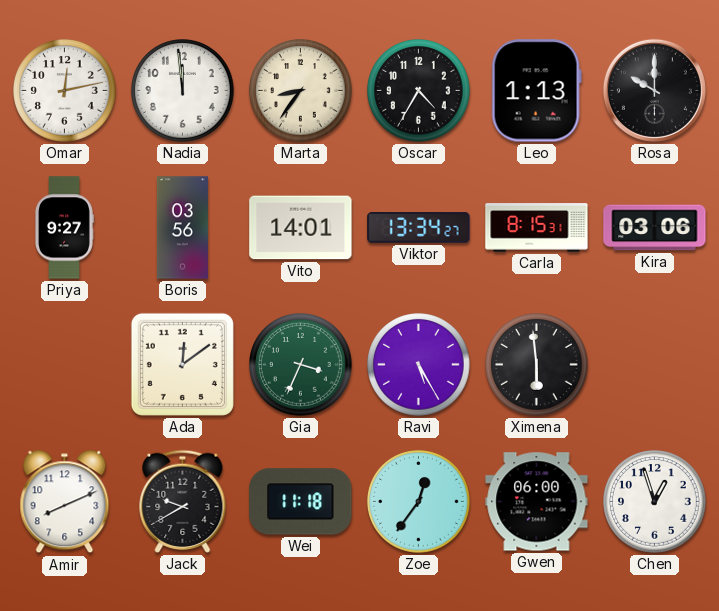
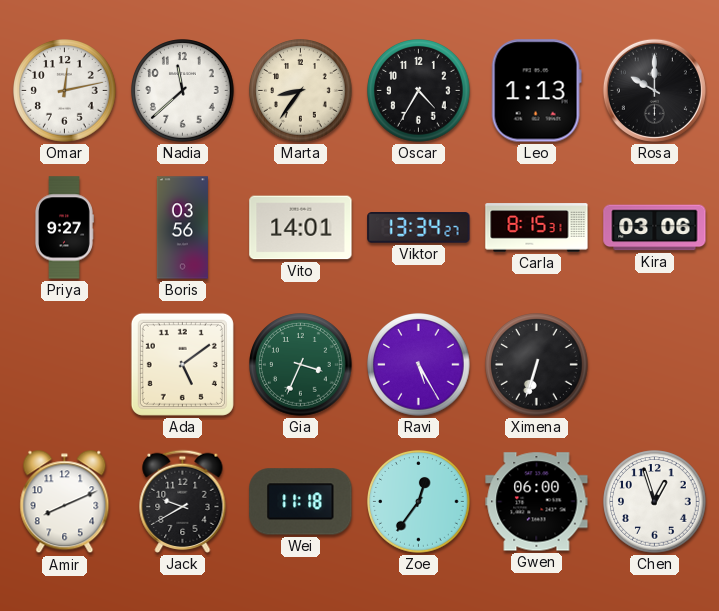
Nadia: 11:59 -> 11:38
Ada: 12:09 -> 5:09
Ximena: 5:59 -> 6:33
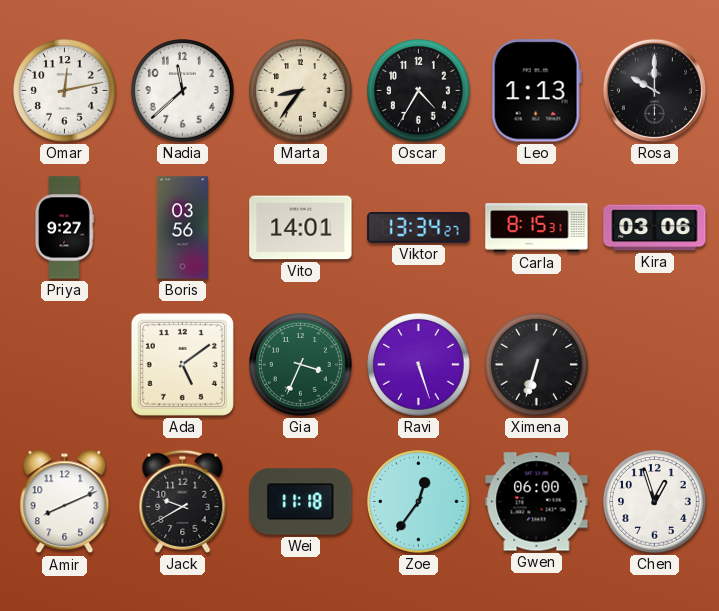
Ravi: 5:25 -> 5:27
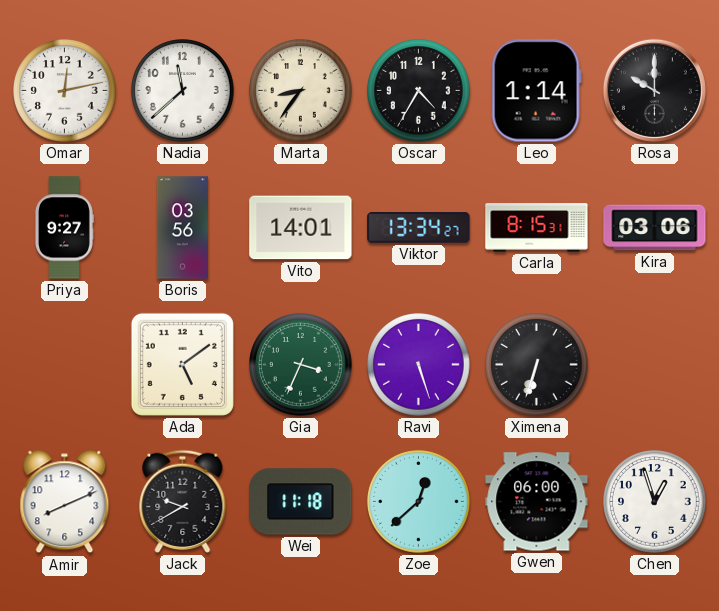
Leo: 1:13 -> 1:14
Zoe: 12:36 -> 12:38
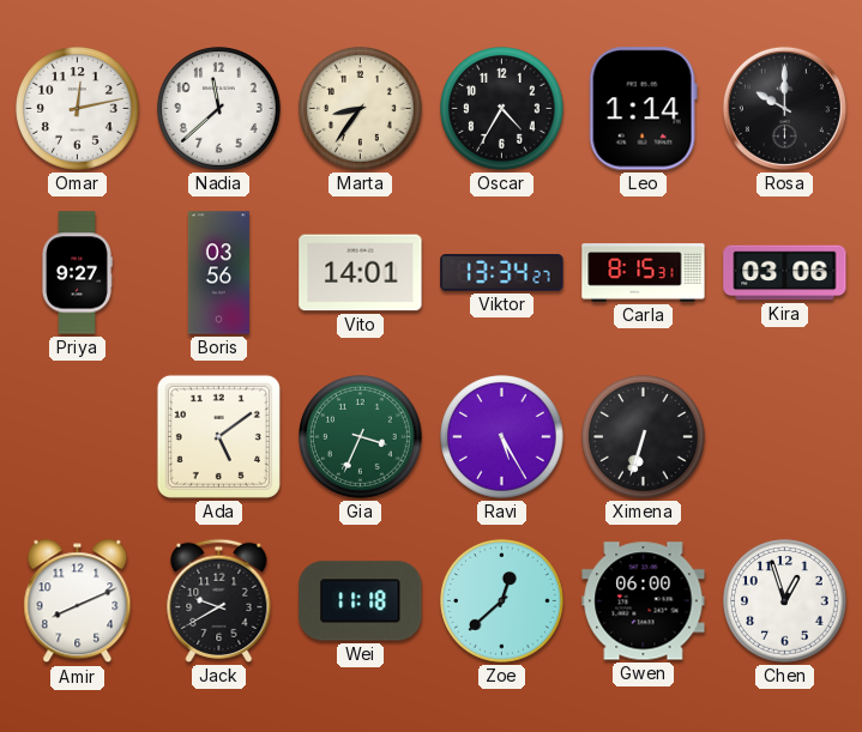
Ravi: 5:27 -> 5:25
